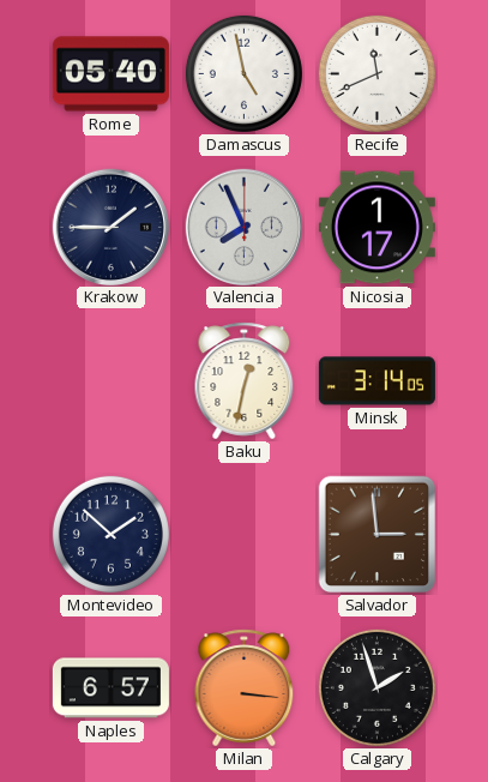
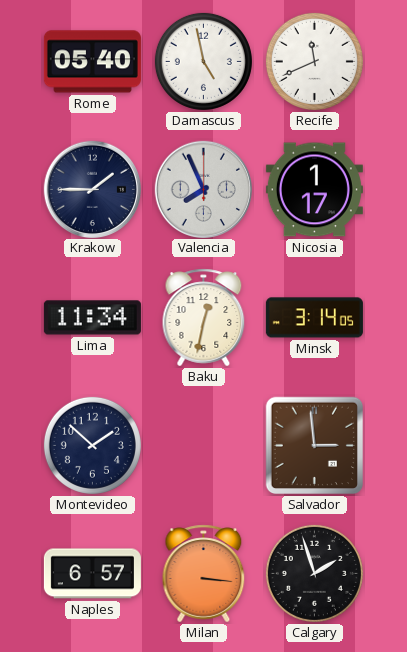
Lima: none -> 11:34
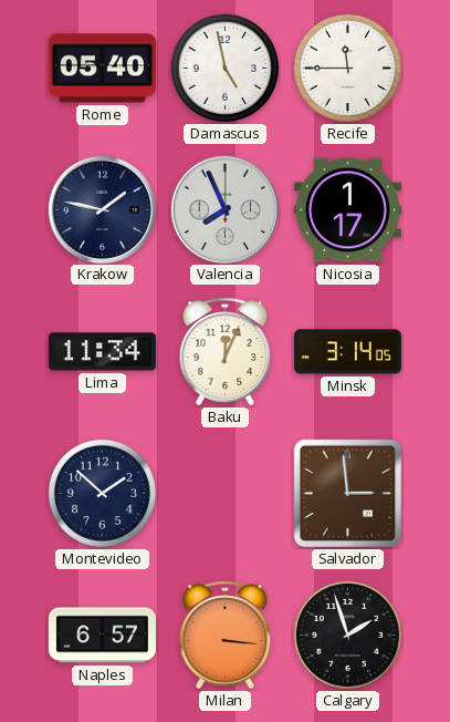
Recife: 11:41 -> 11:45
Krakow: 1:45 -> 1:47
Baku: 12:32 -> 12:04
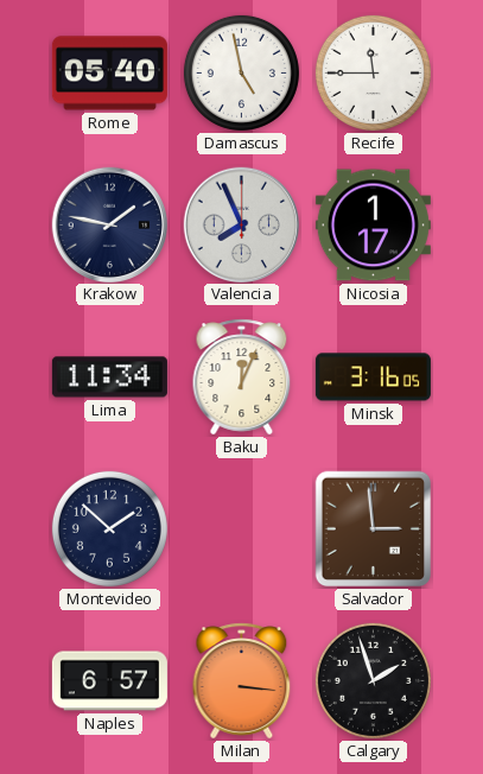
Minsk: 3:14 -> 3:16
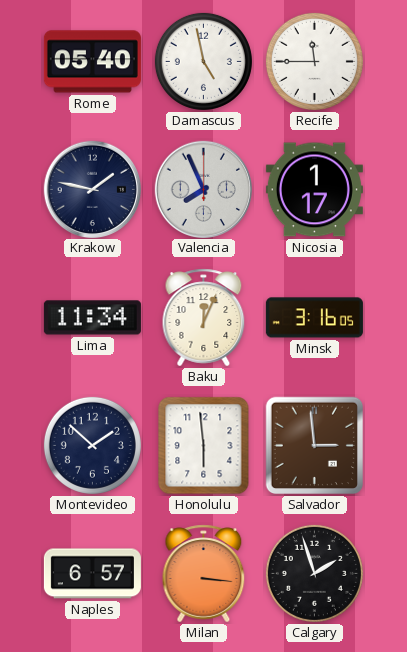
Honolulu: none -> 5:59
